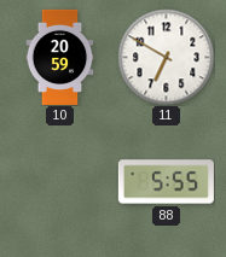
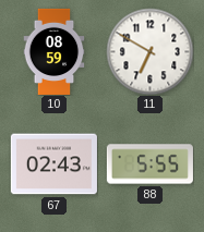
10: 20:59 -> 08:59
67: none -> 02:43
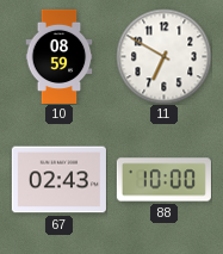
88: 5:55 -> 10:00
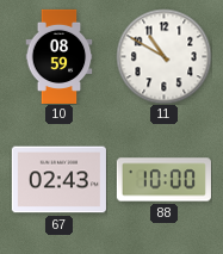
11: 6:50 -> 10:50
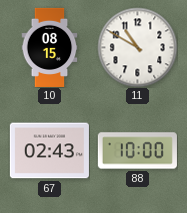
10: 08:59 -> 08:15
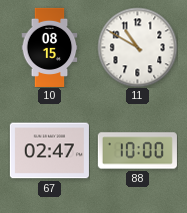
67: 02:43 -> 02:47
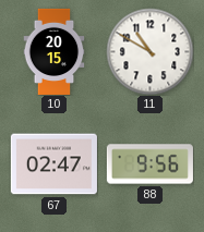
10: 08:15 -> 20:15
88: 10:00 -> 9:56
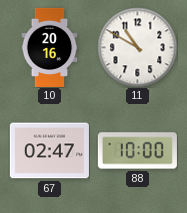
10: 20:15 -> 20:16
88: 9:56 -> 10:00
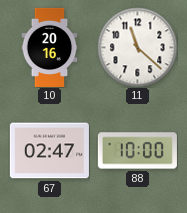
11: 10:50 -> 11:22
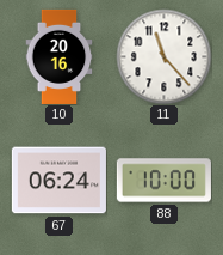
11: 11:22 -> 11:23
67: 02:47 -> 06:24
